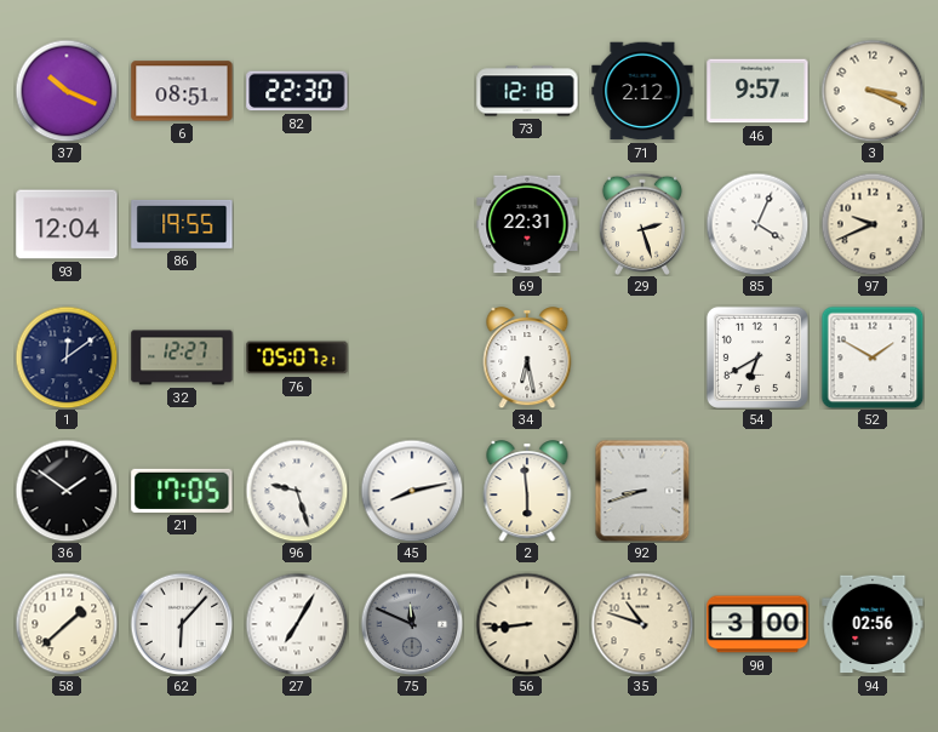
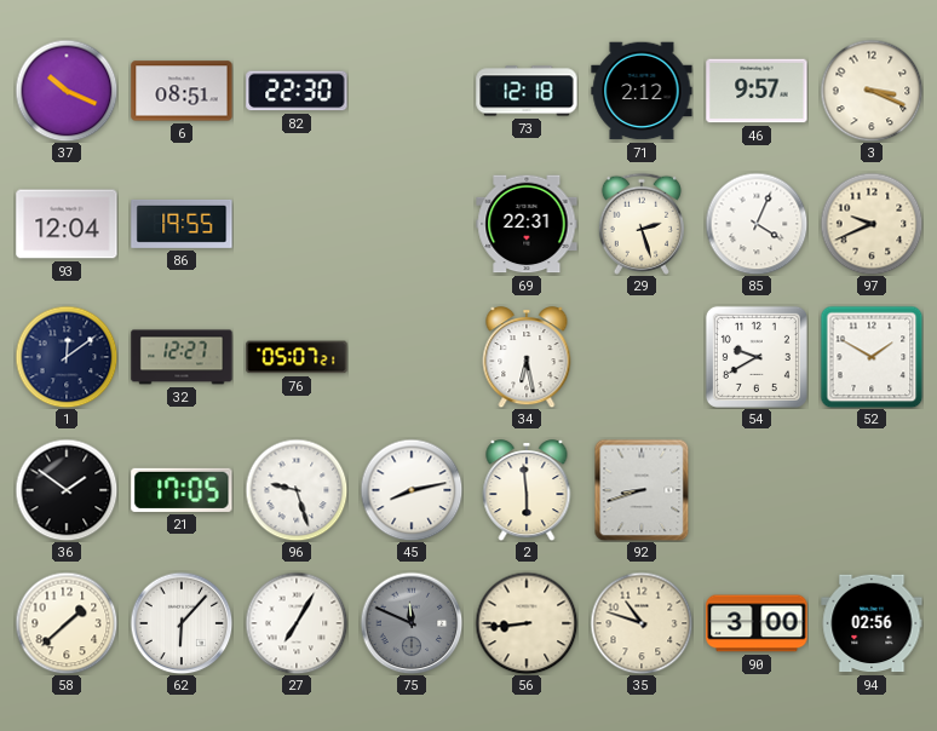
54: 6:40 -> 9:40
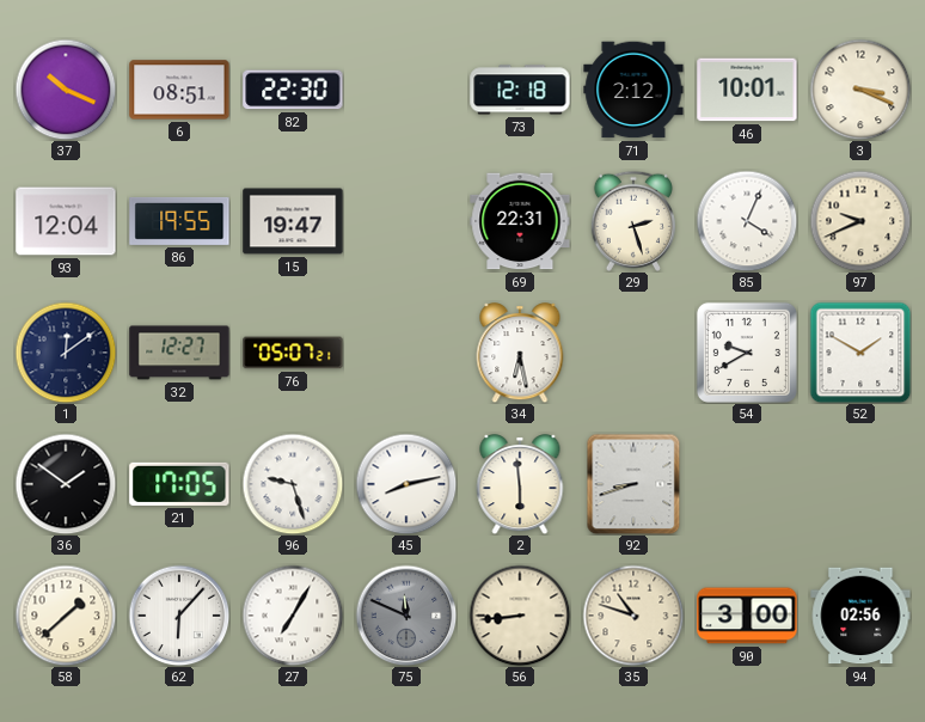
46: 9:57 -> 10:01
15: none -> 19:47
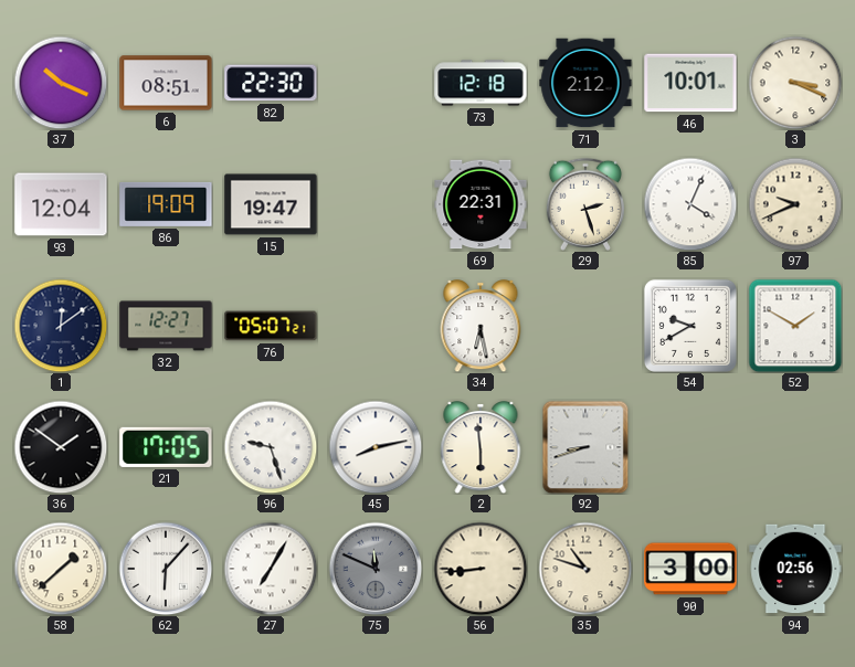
86: 19:55 -> 19:09
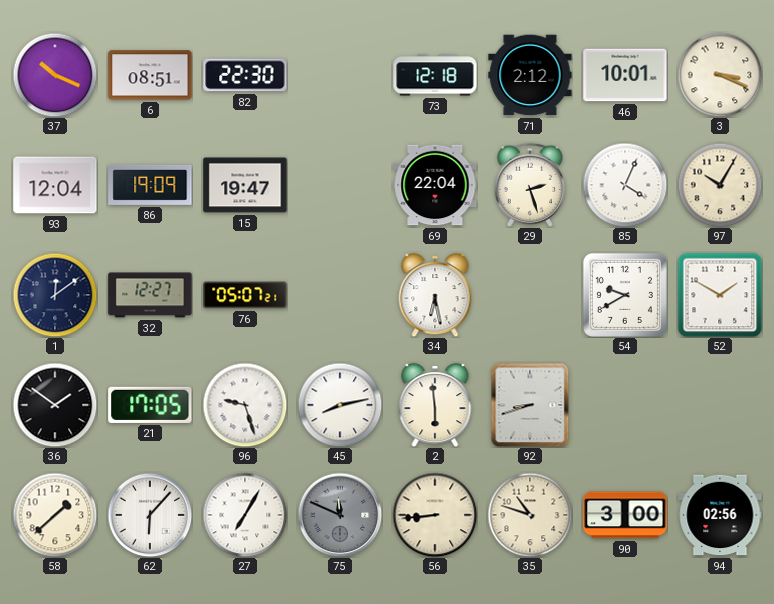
69: 22:31 -> 22:04
97: 9:41 -> 10:05
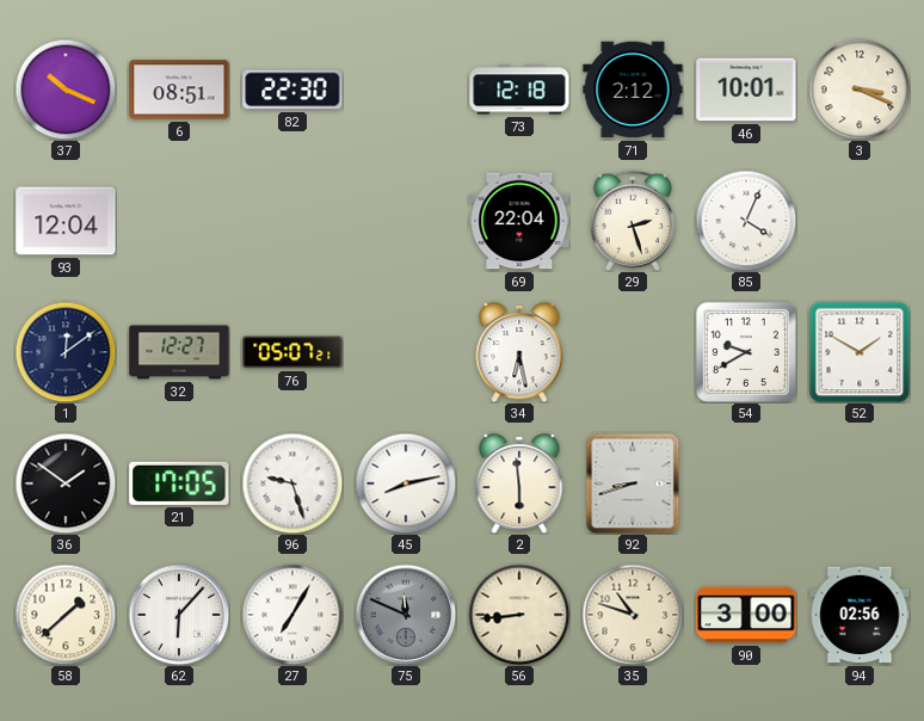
86: 19:09 -> none
15: 19:47 -> none
97: 10:05 -> none
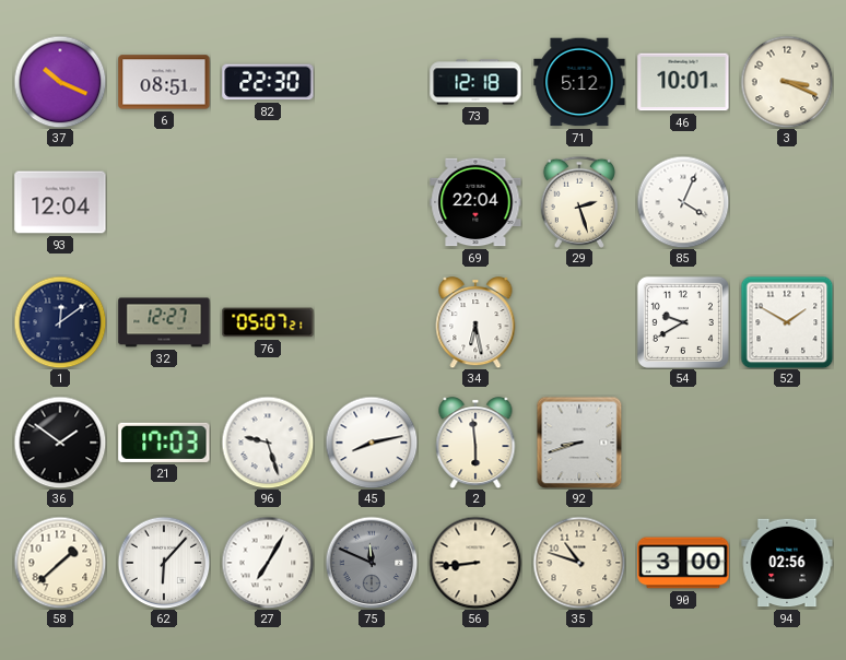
71: 2:12 -> 5:12
21: 17:05 -> 17:03
